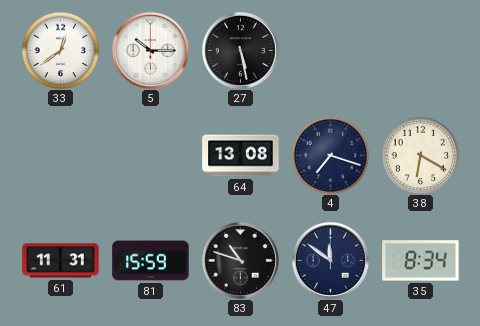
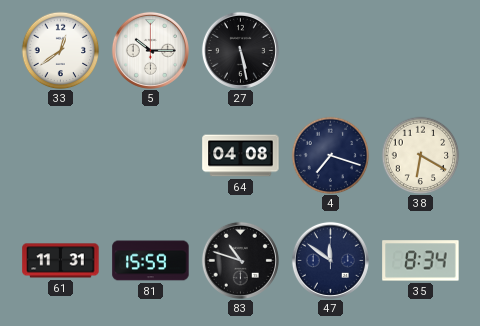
64: 13:08 -> 04:08
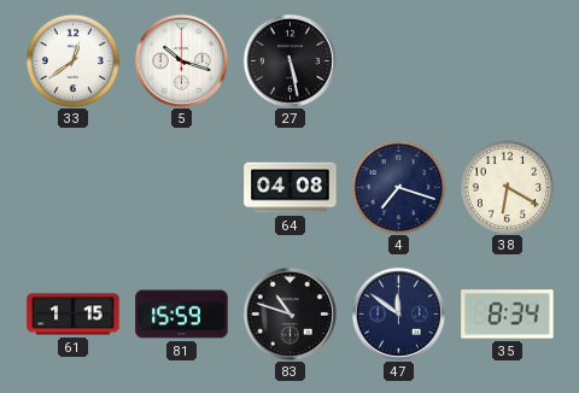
5: 10:15 -> 10:18
61: 11:31 -> 1:15
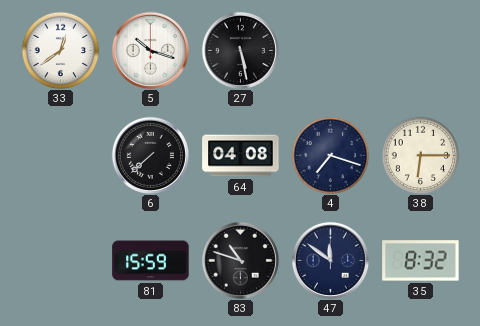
6: none -> 7:38
38: 6:20 -> 6:15
61: 1:15 -> none
35: 8:34 -> 8:32
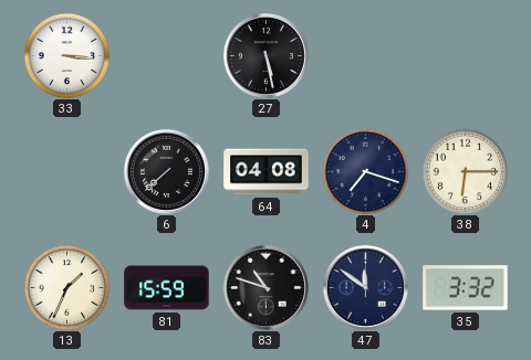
33: 12:39 -> 3:16
5: 10:18 -> none
13: none -> 1:34
35: 8:32 -> 3:32
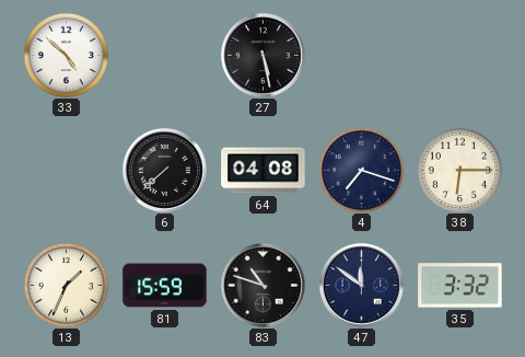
33: 3:16 -> 4:52
